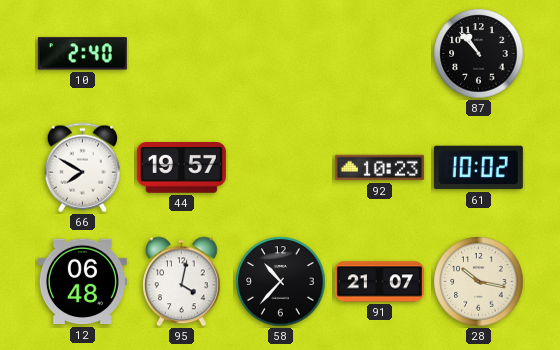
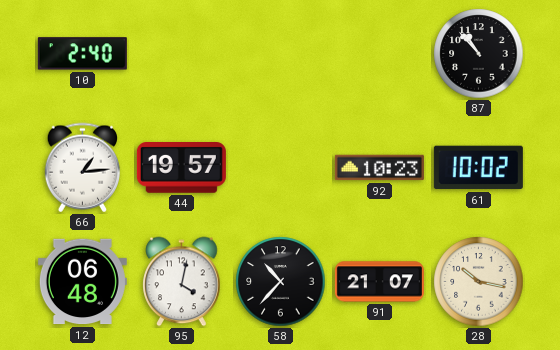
66: 7:50 -> 1:14
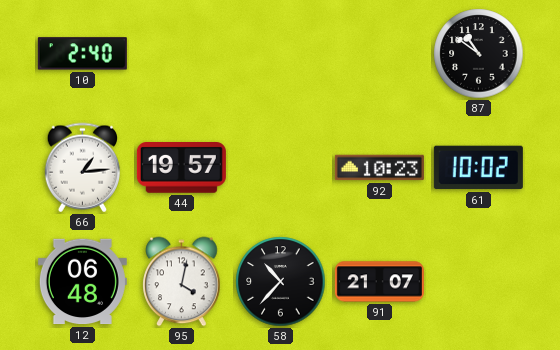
87: 10:53 -> 10:51
28: 10:17 -> none
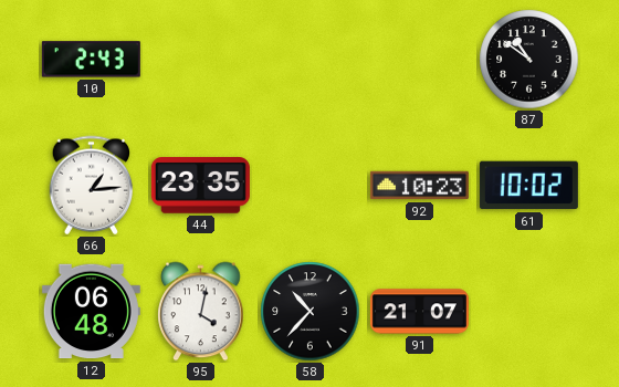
10: 2:40 -> 2:43
44: 19:57 -> 23:35
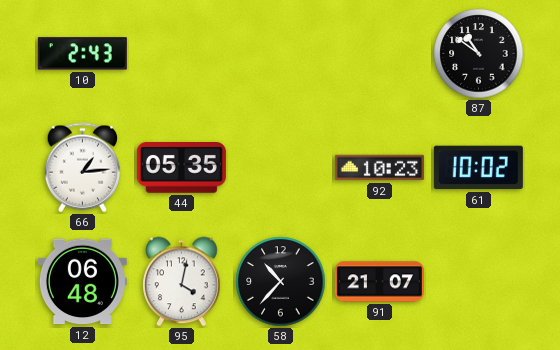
44: 23:35 -> 05:35
